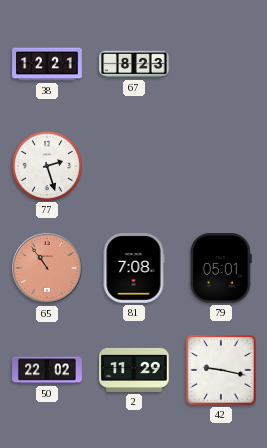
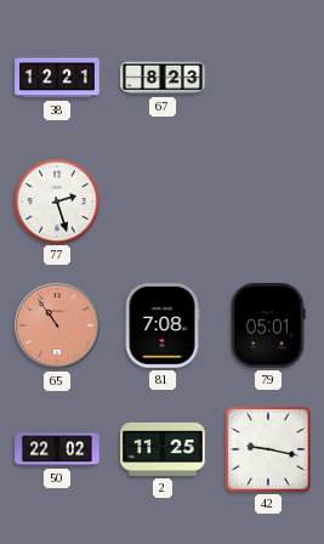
2: 11:29 -> 11:25
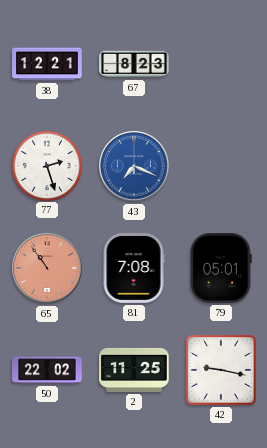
43: none -> 7:19
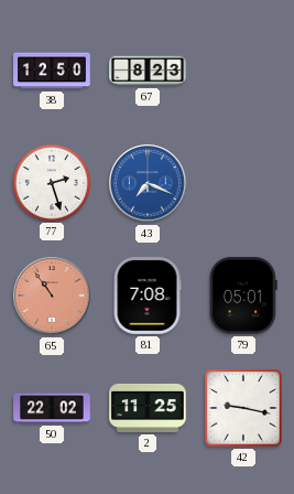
38: 12:21 -> 12:50
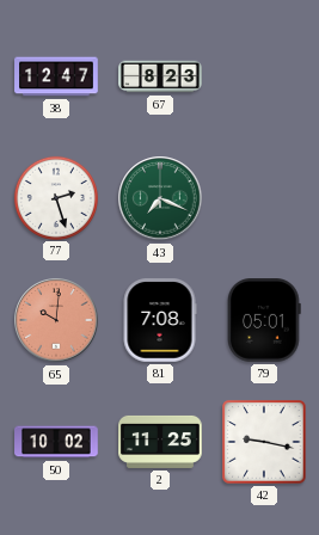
38: 12:50 -> 12:47
43 dial: blue -> green
65: 10:54 -> 10:01
50: 22:02 -> 10:02
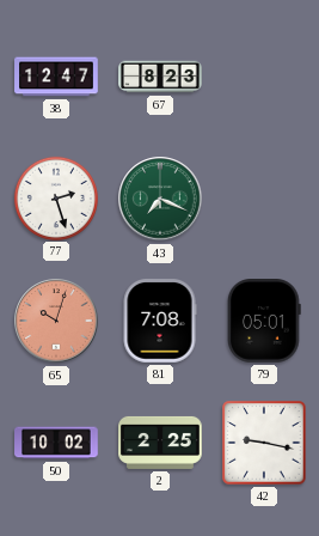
65: 10:01 -> 10:03
2: 11:25 -> 2:25
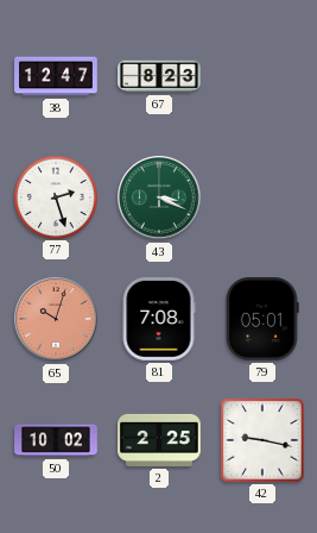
43: 7:19 -> 3:19
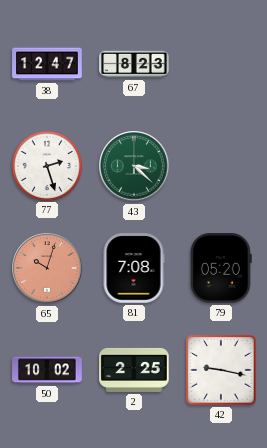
43: 3:19 -> 3:22
79: 05:01 -> 05:20
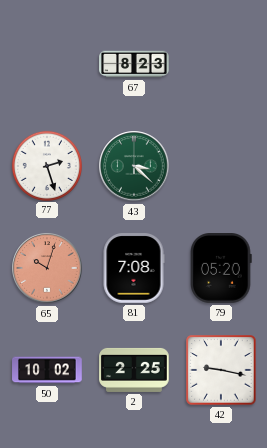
38: 12:47 -> none
